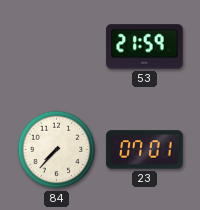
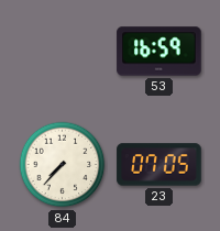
53: 21:59 -> 16:59
23: 07:01 -> 07:05
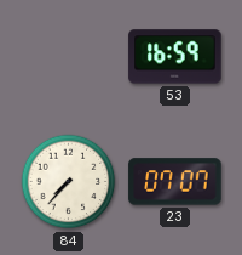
23: 07:05 -> 07:07
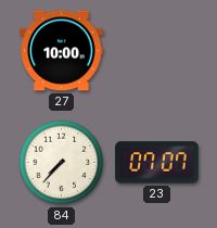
27: none -> 10:00
53: 16:59 -> none
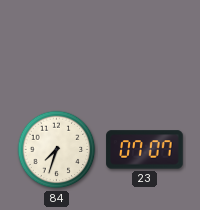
27: 10:00 -> none
84: 7:37 -> 7:33
